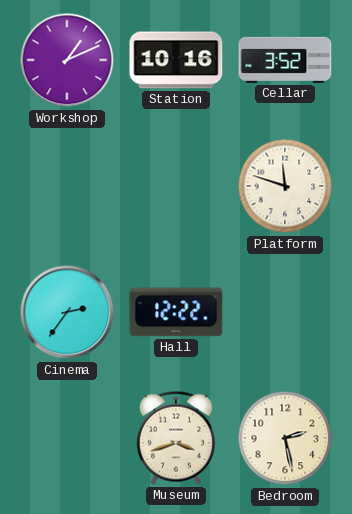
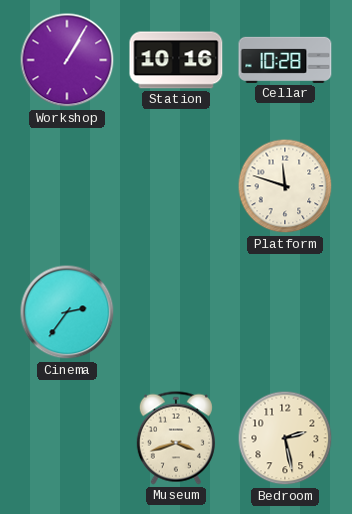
Workshop: 1:11 -> 1:05
Cellar: 3:52 -> 10:28
Hall: 12:22 -> none
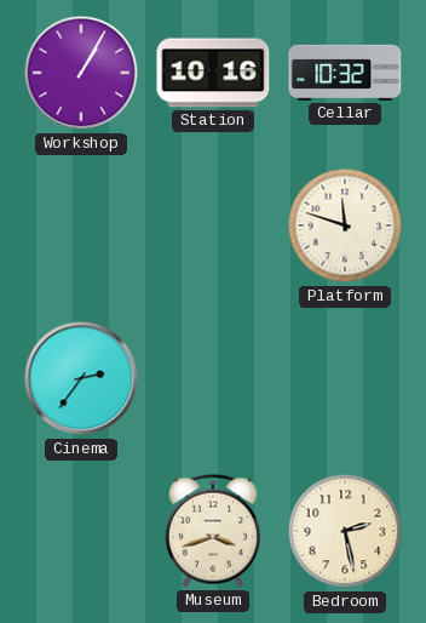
Cellar: 10:28 -> 10:32
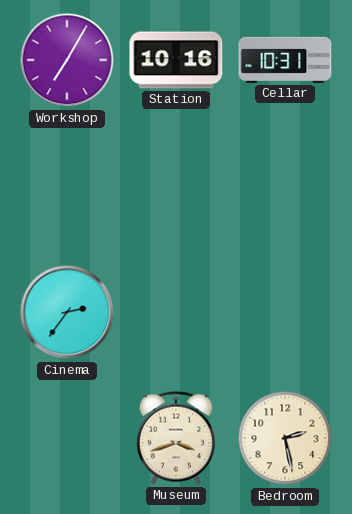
Workshop: 1:05 -> 7:05
Cellar: 10:32 -> 10:31
Platform: 11:48 -> none
